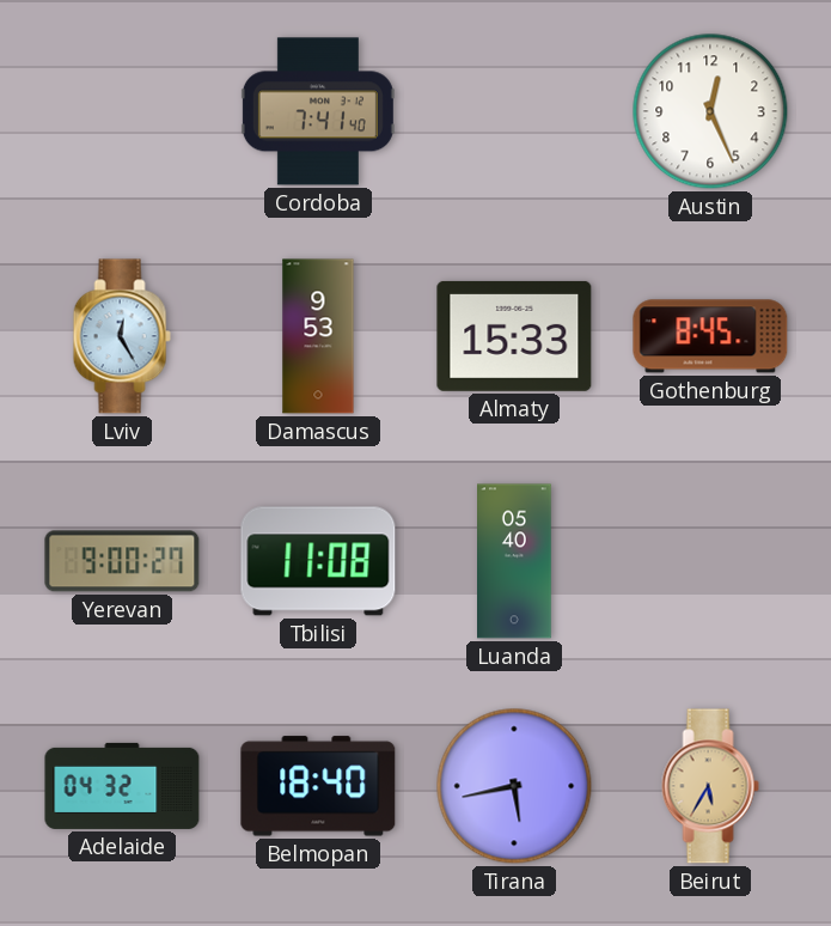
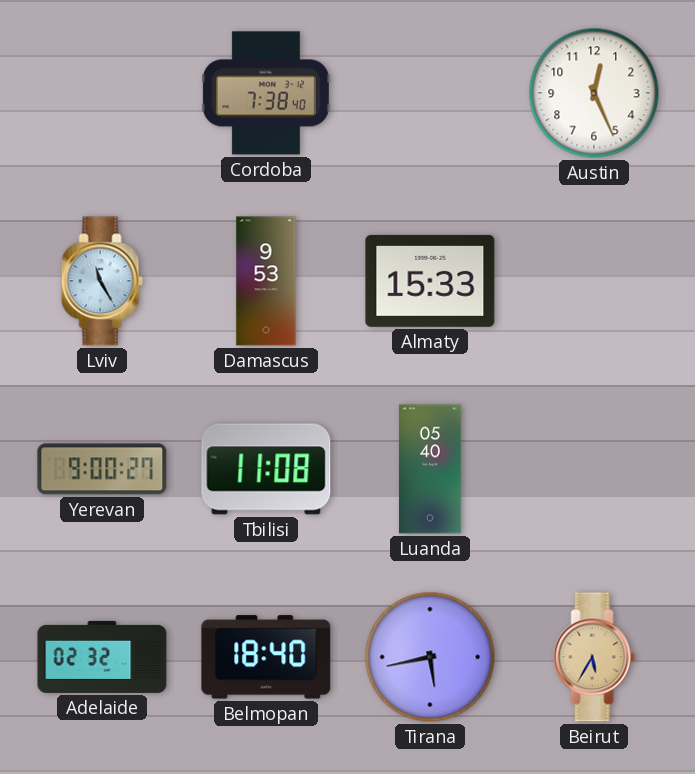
Cordoba: 7:41 -> 7:38
Lviv: 12:25 -> 11:25
Gothenburg: 8:45 -> none
Adelaide: 04:32 -> 02:32
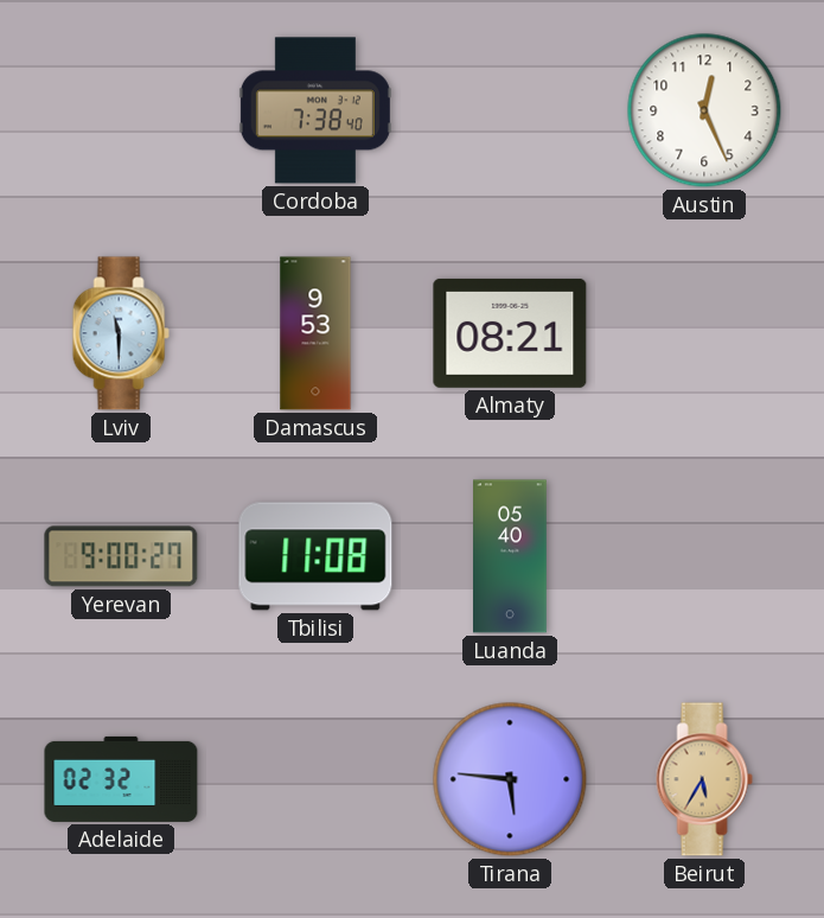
Lviv: 11:25 -> 11:30
Almaty: 15:33 -> 08:21
Belmopan: 18:40 -> none
Tirana: 5:43 -> 5:46
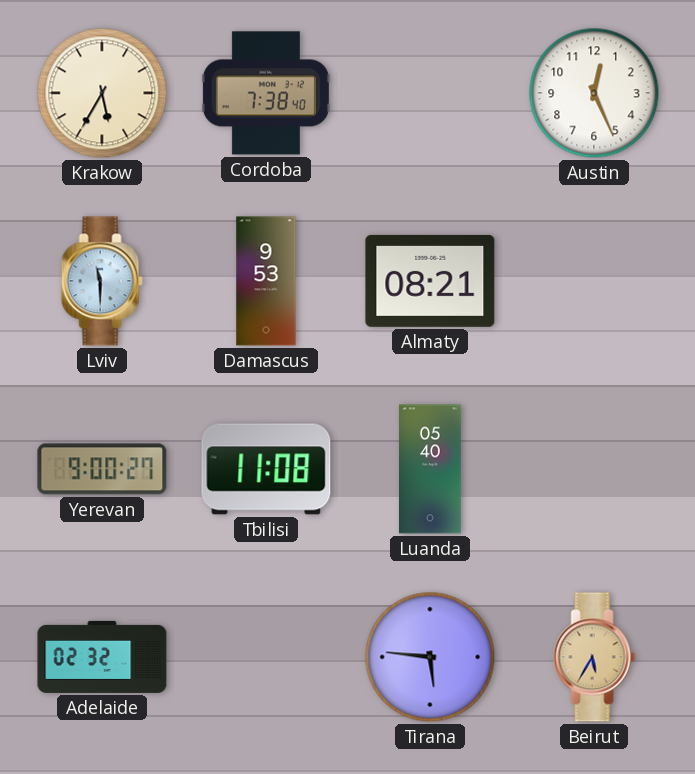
Krakow: none -> 5:35
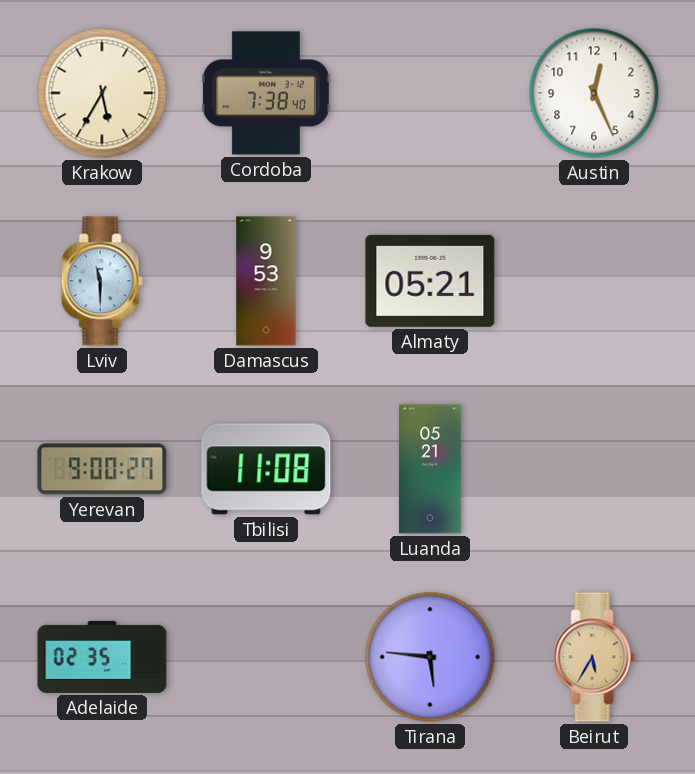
Almaty: 08:21 -> 05:21
Luanda: 05:40 -> 05:21
Adelaide: 02:32 -> 02:35
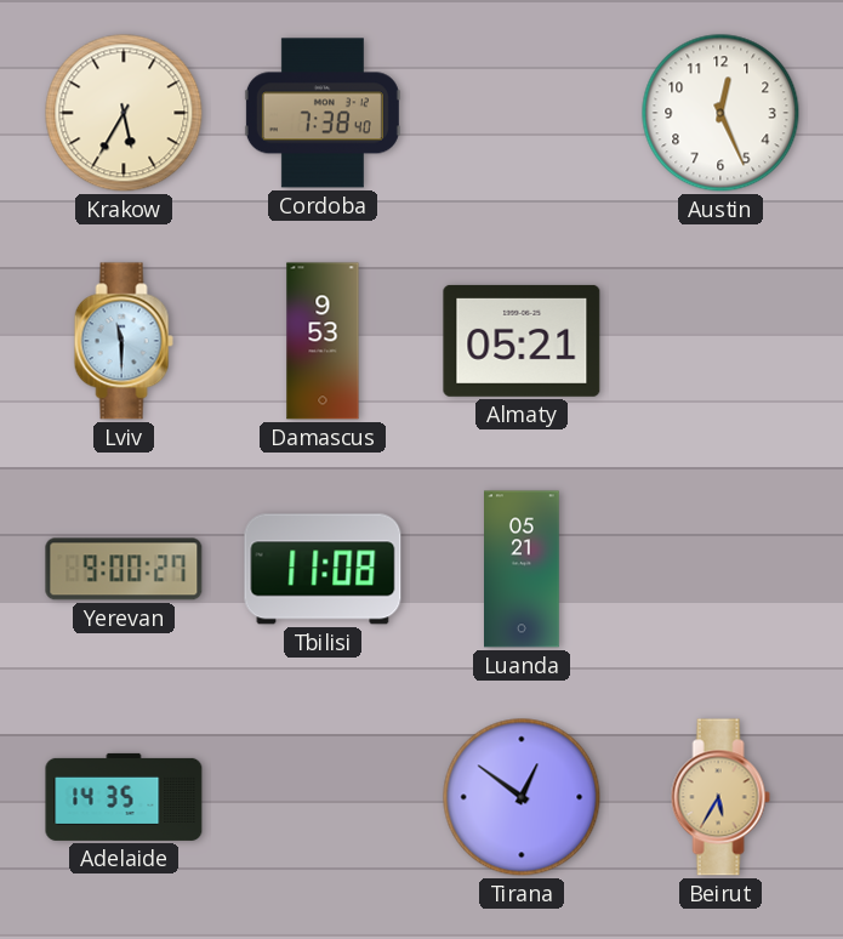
Adelaide: 02:35 -> 14:35
Tirana: 5:46 -> 12:51
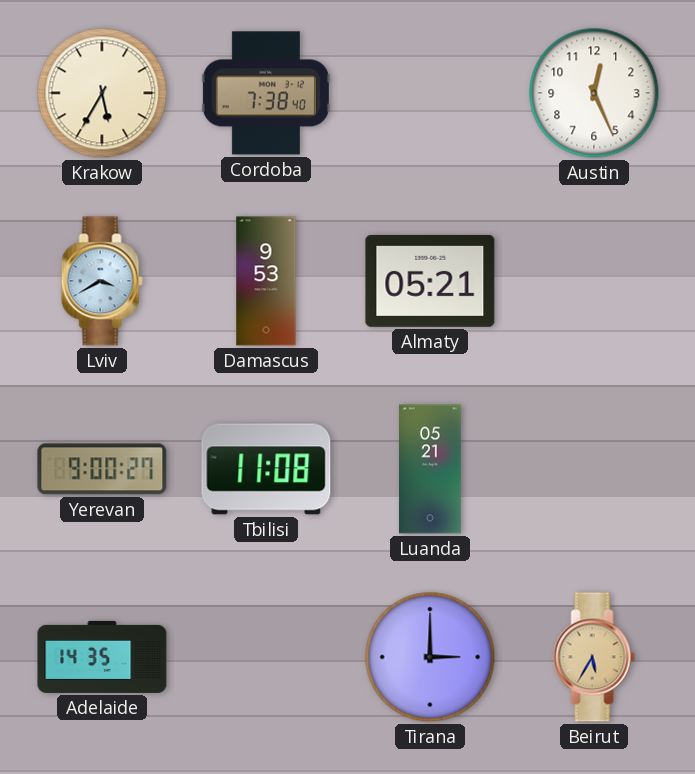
Lviv: 11:30 -> 3:40
Tirana: 12:51 -> 3:00
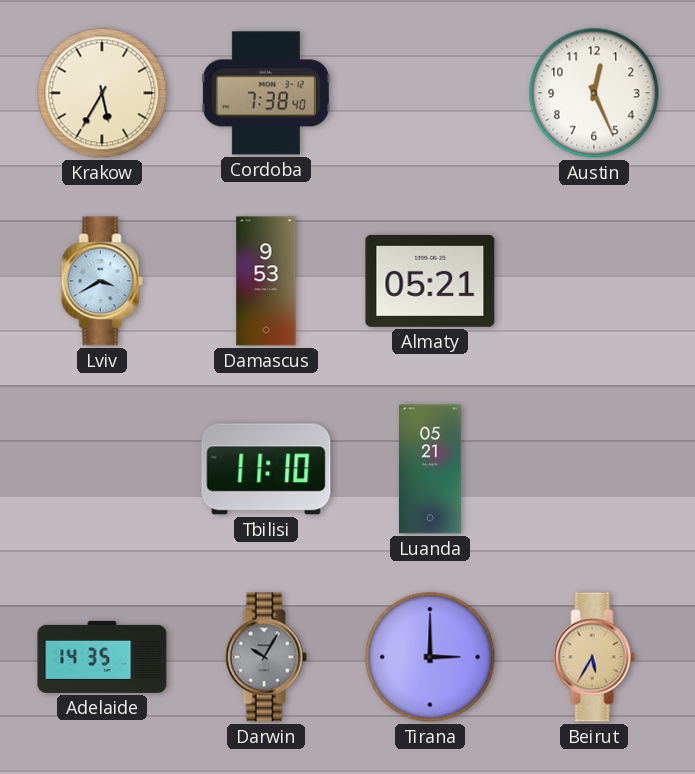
Yerevan: 9:00 -> none
Tbilisi: 11:08 -> 11:10
Darwin: none -> 10:05
